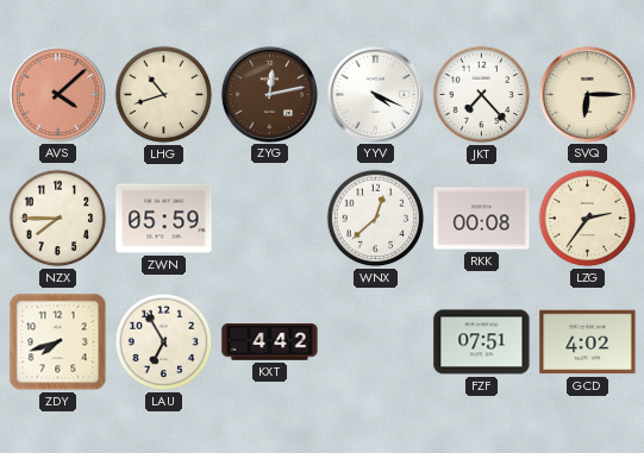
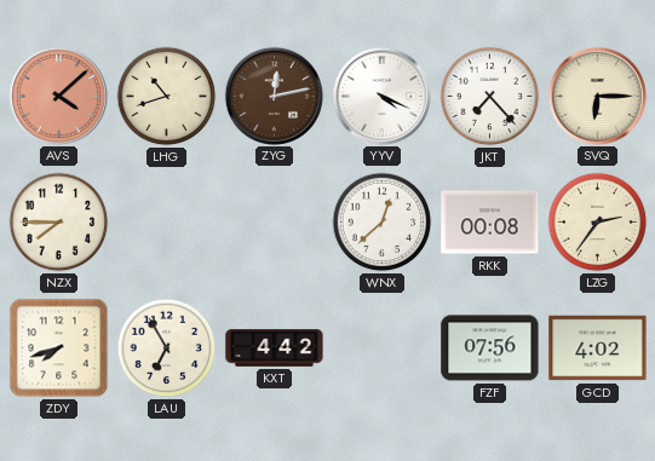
ZWN: 05:59 -> none
FZF: 07:51 -> 07:56
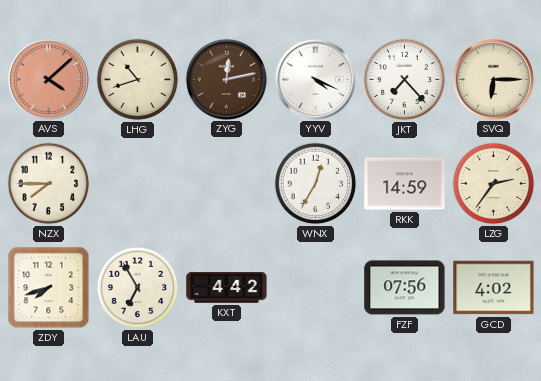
WNX: 12:38 -> 12:35
RKK: 00:08 -> 14:59
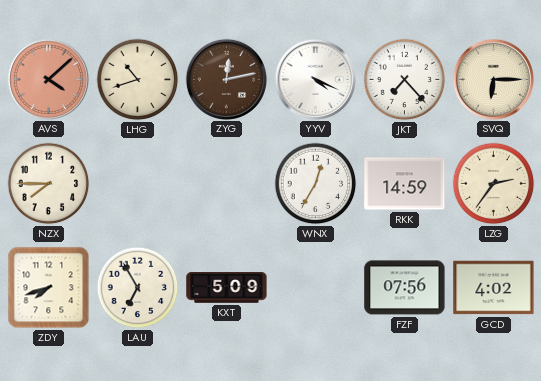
KXT: 4:42 -> 5:09
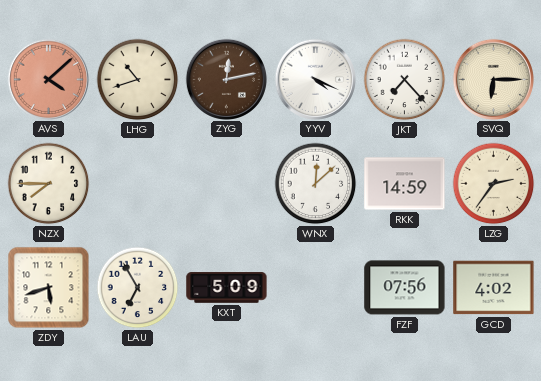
WNX: 12:35 -> 12:08
ZDY: 7:42 -> 5:42
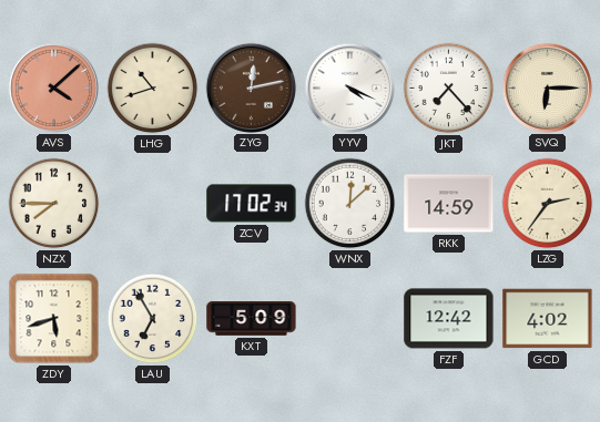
ZCV: none -> 17:02
FZF: 07:56 -> 12:42
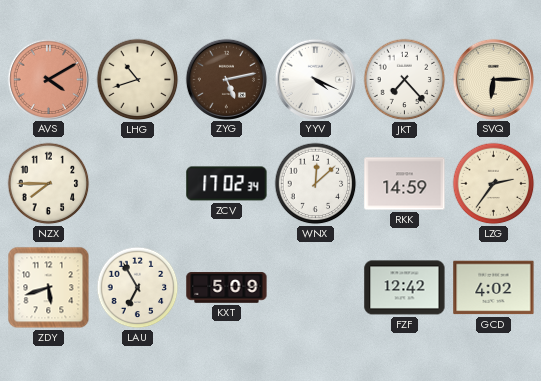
AVS: 4:08 -> 4:10
ZYG: 12:13 -> 5:13
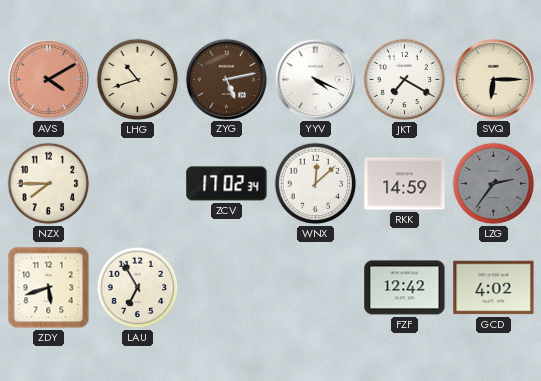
JKT: 7:23 -> 7:20
LZG dial: cream -> grey
KXT: 5:09 -> none
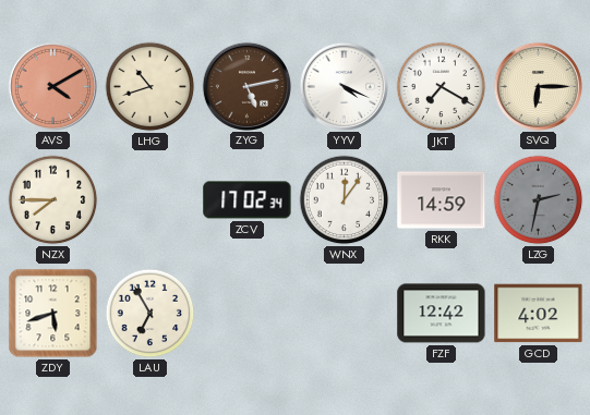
WNX: 12:08 -> 12:06
LZG: 2:36 -> 2:32
